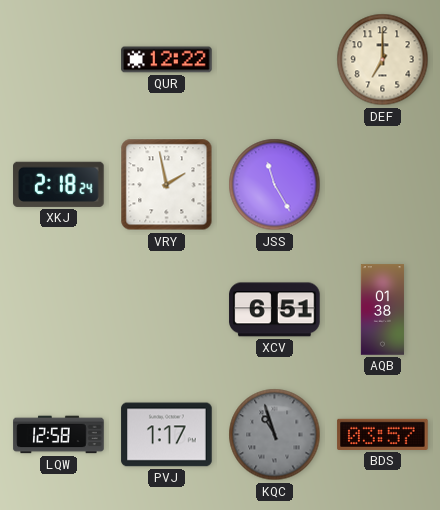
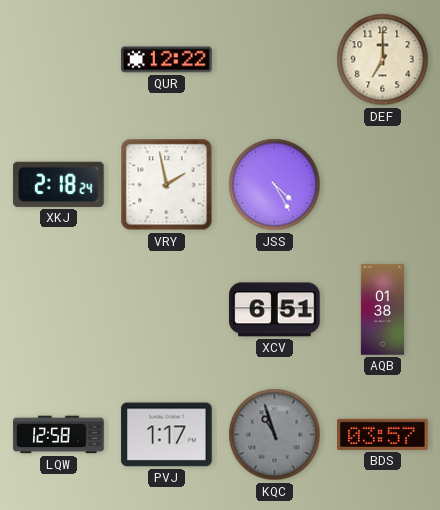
JSS: 11:25 -> 4:25
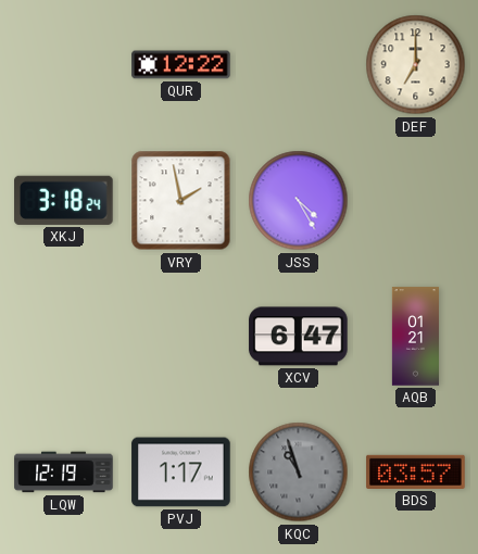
XKJ: 2:18 -> 3:18
XCV: 6:51 -> 6:47
AQB: 01:38 -> 01:21
LQW: 12:58 -> 12:19
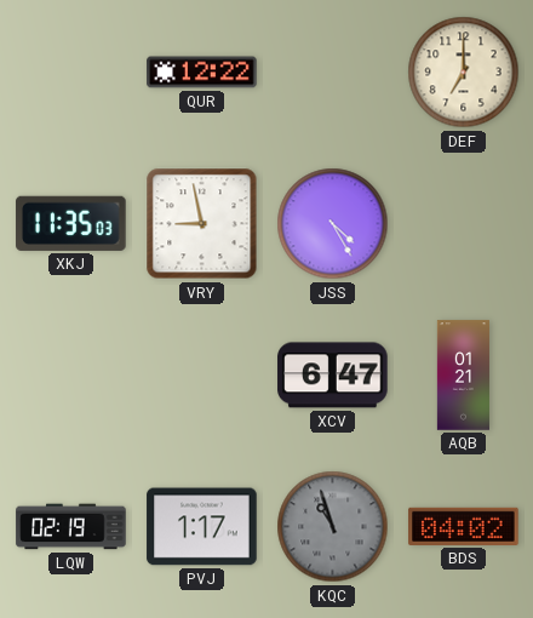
XKJ: 3:18 -> 11:35
VRY: 1:58 -> 8:58
LQW: 12:19 -> 02:19
BDS: 03:57 -> 04:02
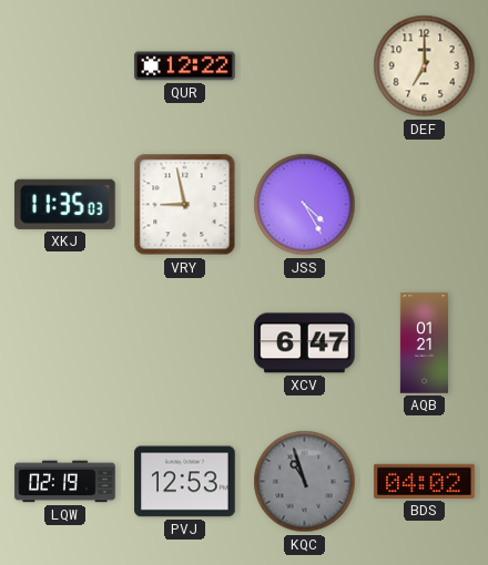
PVJ: 1:17 -> 12:53
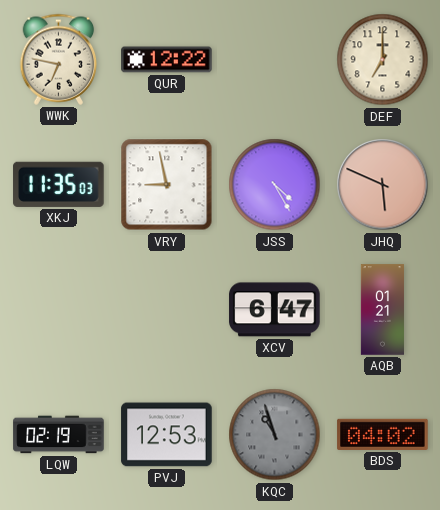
WWK: none -> 6:47
JHQ: none -> 5:49
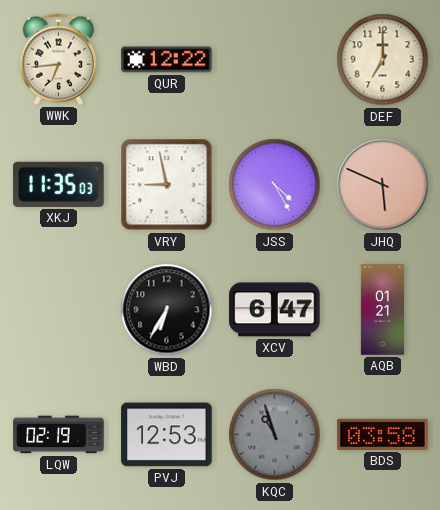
WWK: 6:47 -> 6:44
WBD: none -> 6:35
BDS: 04:02 -> 03:58
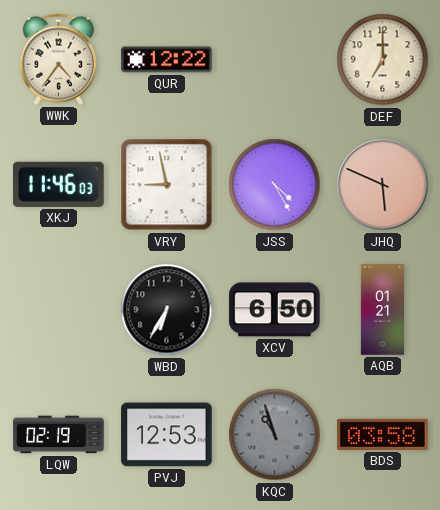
WWK: 6:44 -> 4:36
XKJ: 11:35 -> 11:46
XCV: 6:47 -> 6:50
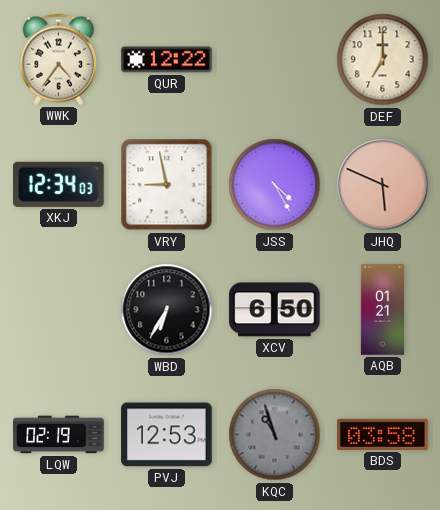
XKJ: 11:46 -> 12:34
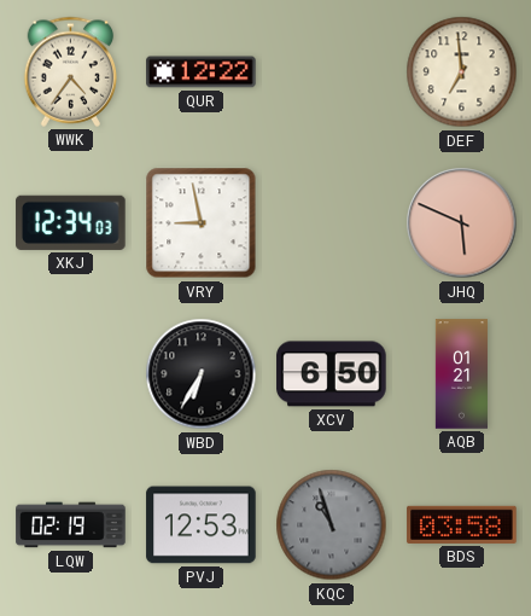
DEF: 7:00 -> 6:59
JSS: 4:25 -> none
